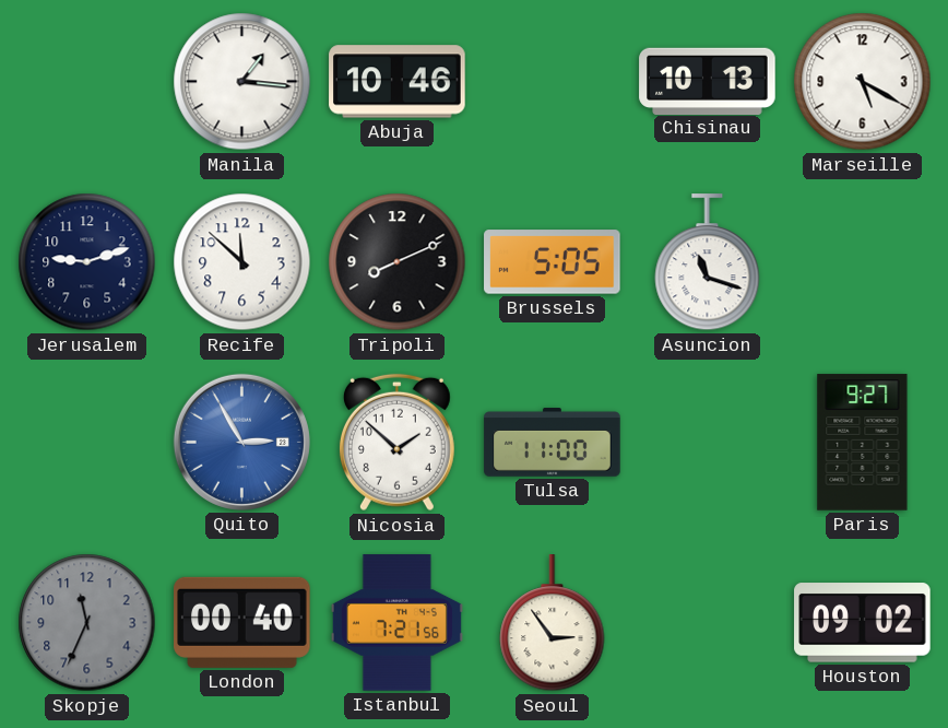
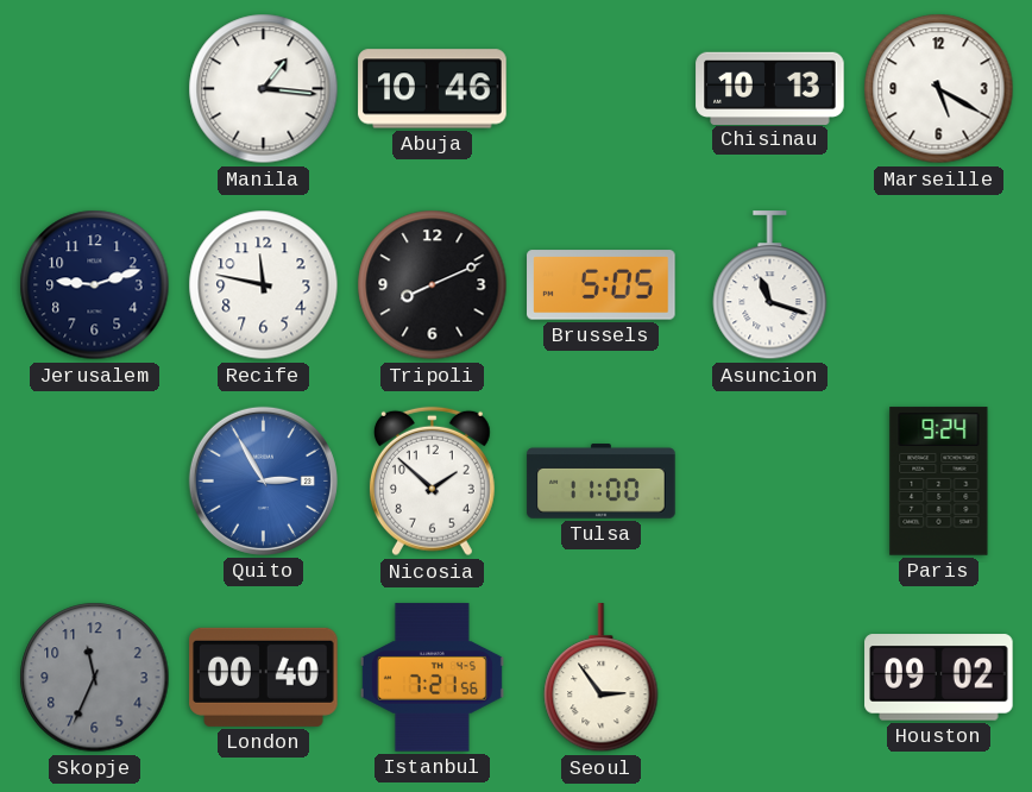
Recife: 11:52 -> 11:47
Paris: 9:27 -> 9:24
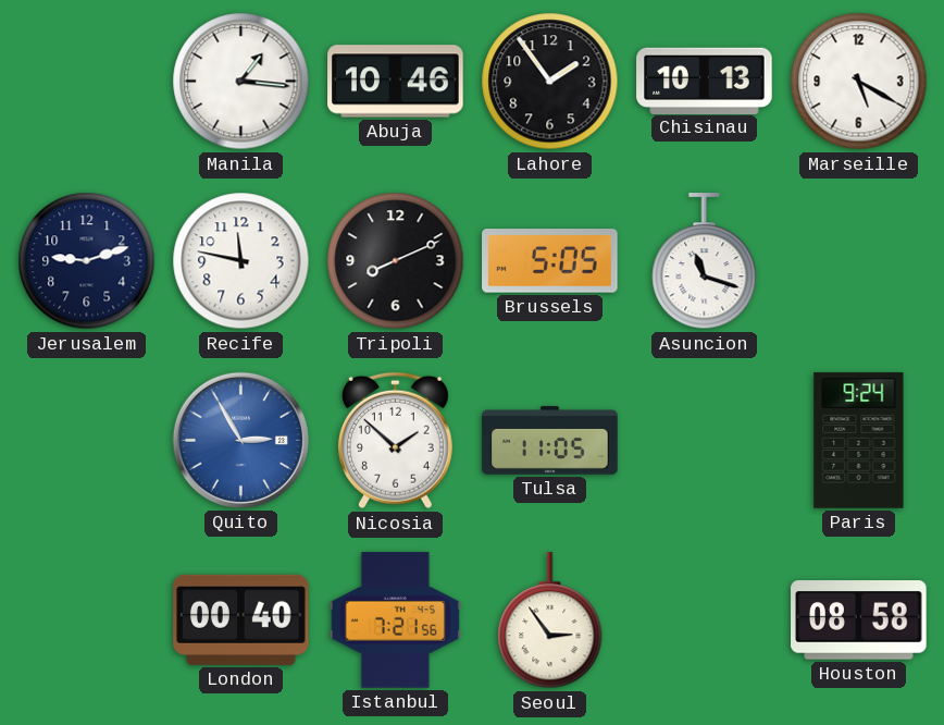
Lahore: none -> 1:54
Tulsa: 11:00 -> 11:05
Skopje: 11:34 -> none
Houston: 09:02 -> 08:58
